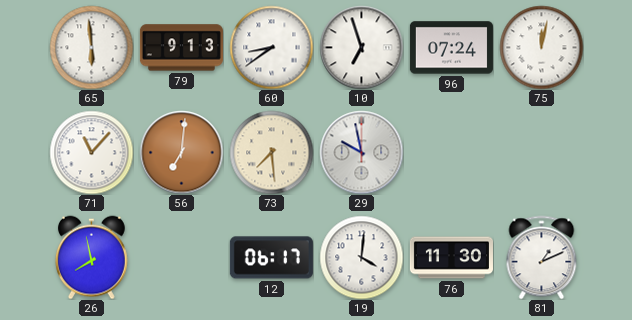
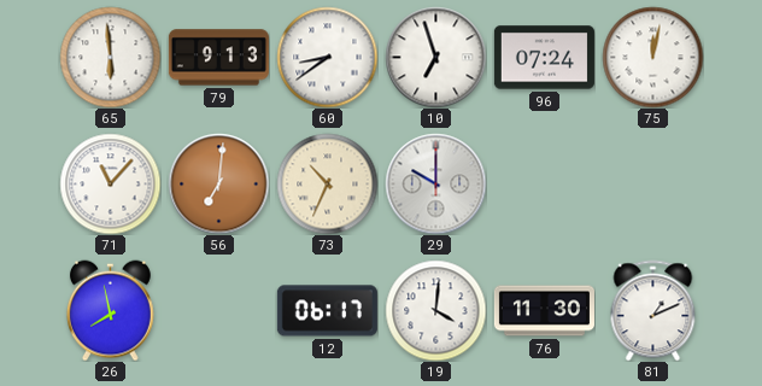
73: 7:29 -> 10:34
29: 9:58 -> 10:00
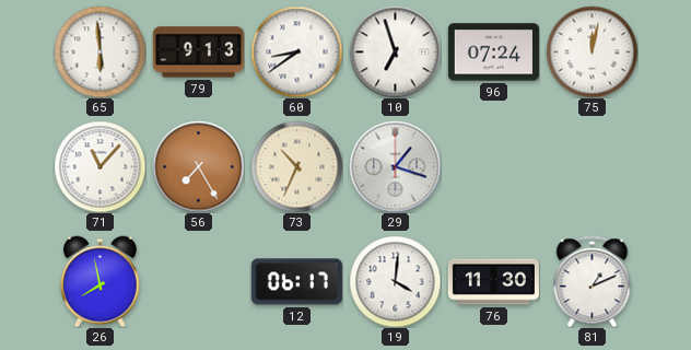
56: 7:01 -> 7:25
29: 10:00 -> 1:18
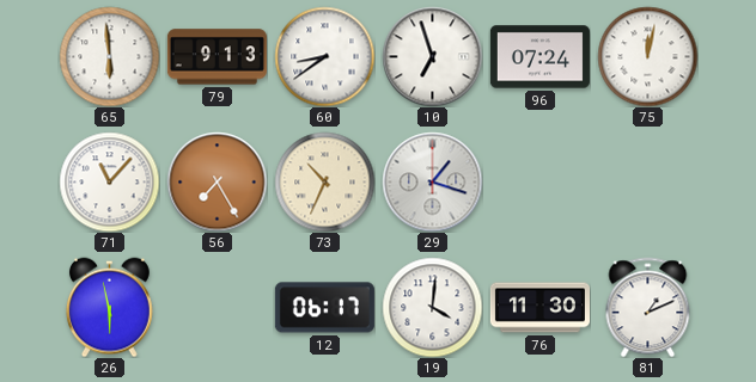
26: 7:58 -> 5:58
